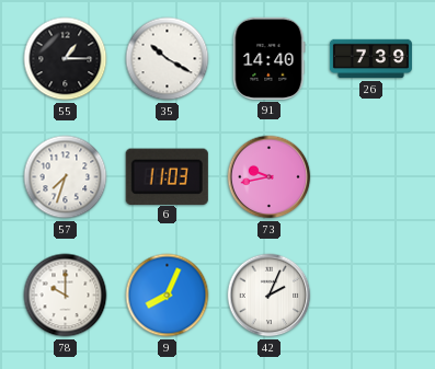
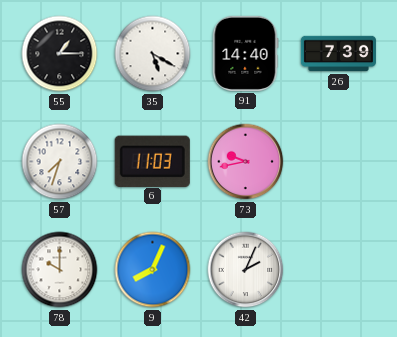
35: 10:20 -> 5:20
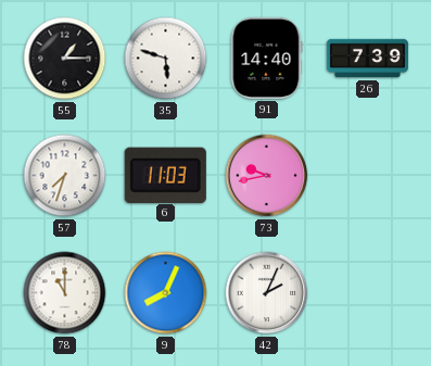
35: 5:20 -> 5:48
78: 10:00 -> 11:00
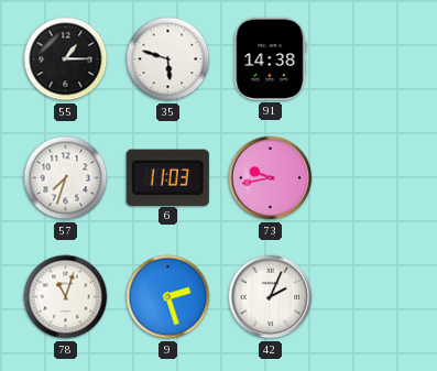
91: 14:40 -> 14:38
26: 7:39 -> none
78: 11:00 -> 11:03
9: 8:04 -> 2:27
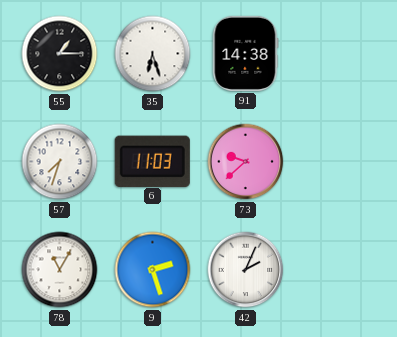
35: 5:48 -> 6:27
73: 9:43 -> 9:38
78: 11:03 -> 11:05
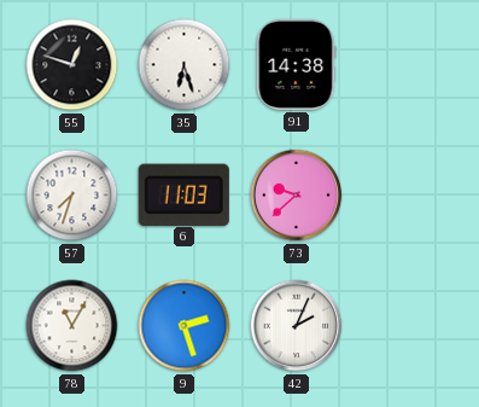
55: 1:15 -> 12:48
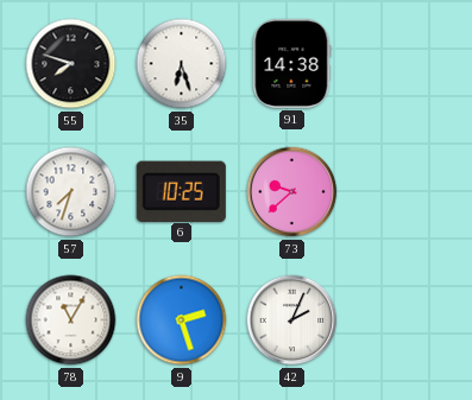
55: 12:48 -> 7:48
6: 11:03 -> 10:25
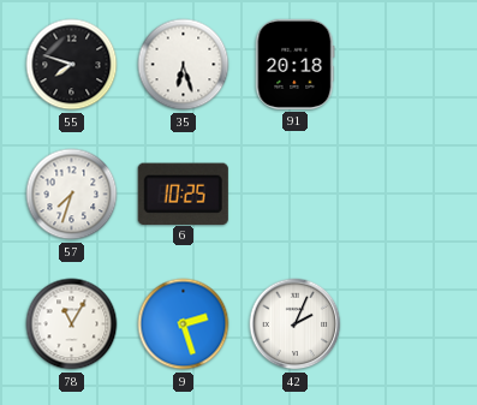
91: 14:38 -> 20:18
73: 9:38 -> none
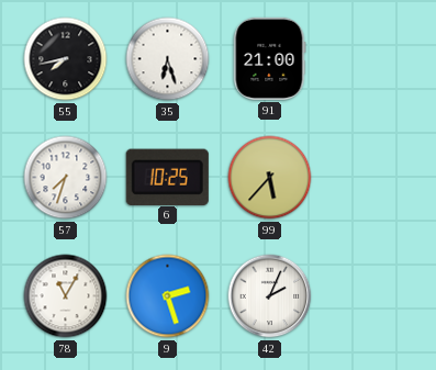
55: 7:48 -> 7:43
91: 20:18 -> 21:00
99: none -> 5:37
